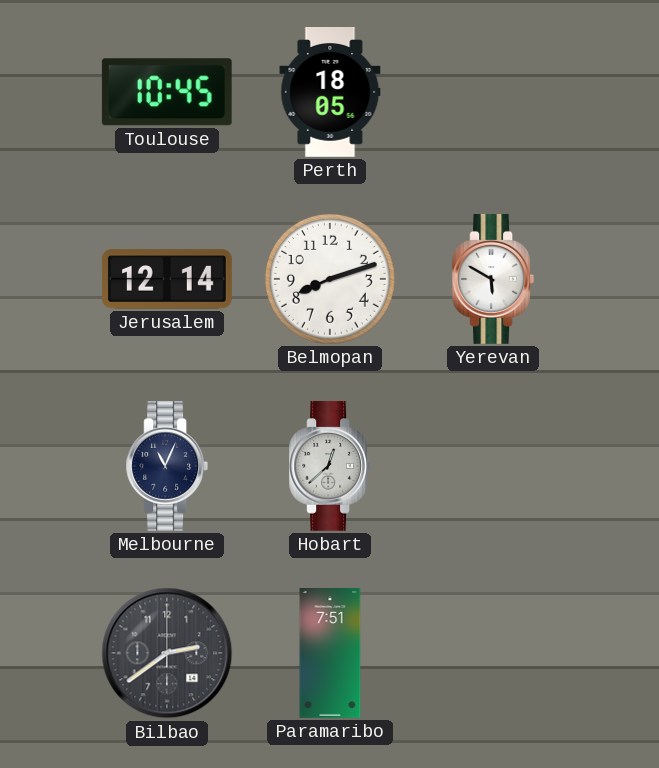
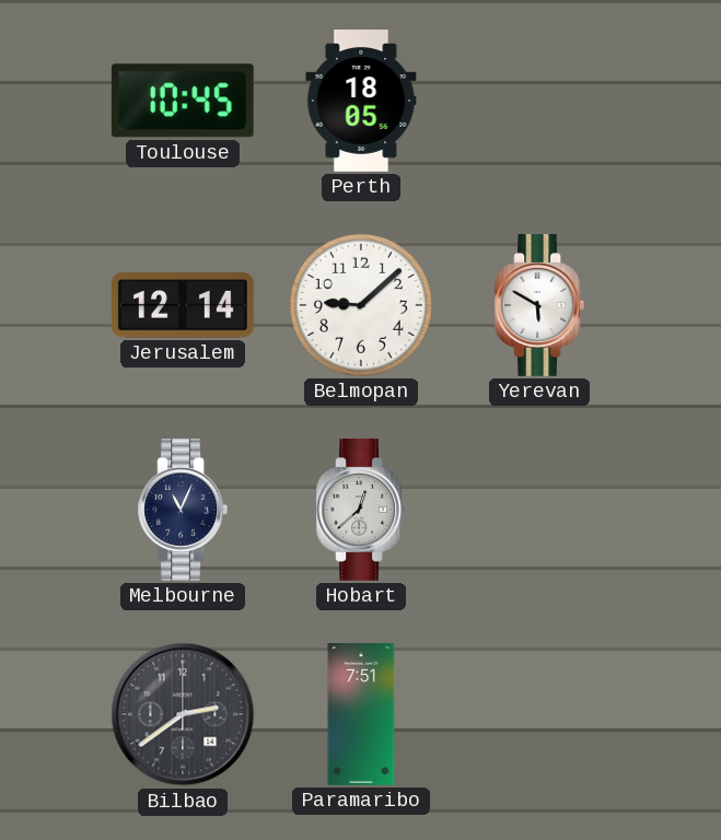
Belmopan: 8:12 -> 9:08
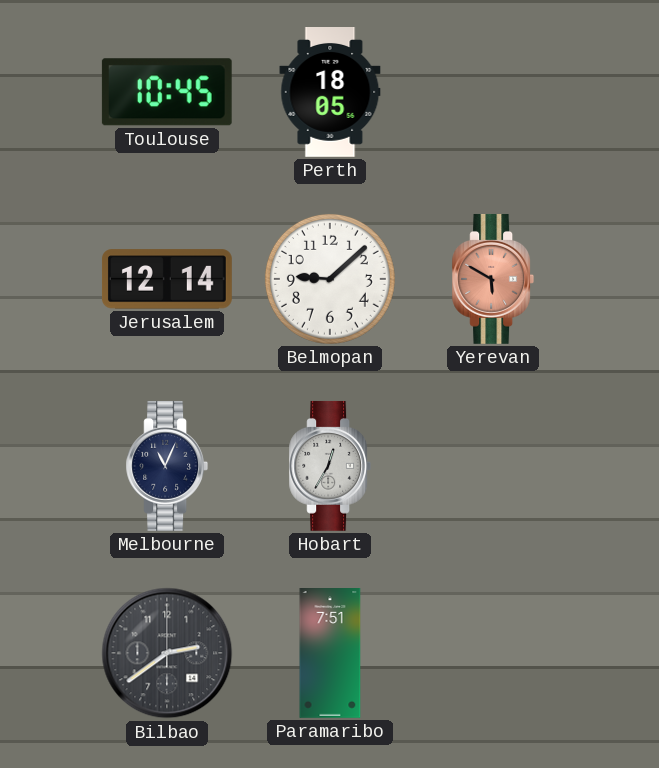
Yerevan dial: white -> salmon
Hobart: 12:38 -> 12:35
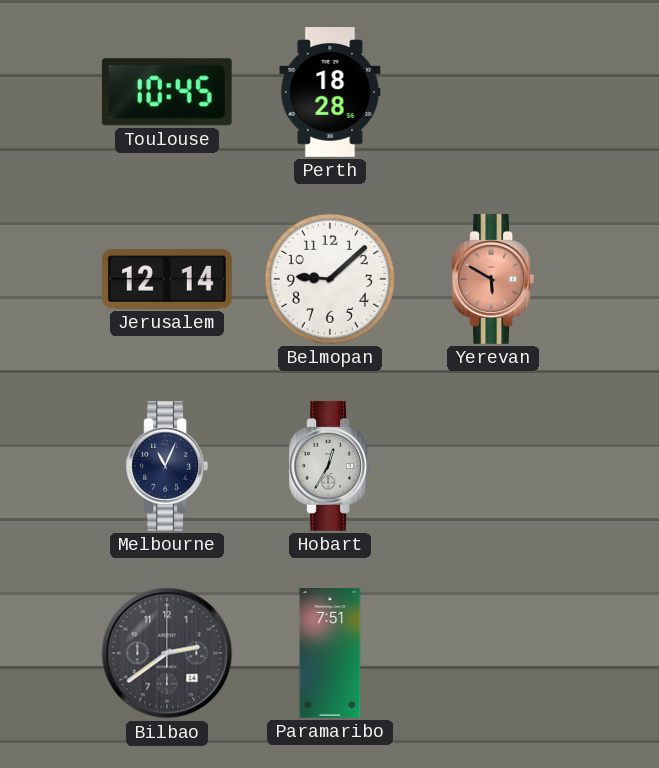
Perth: 18:05 -> 18:28
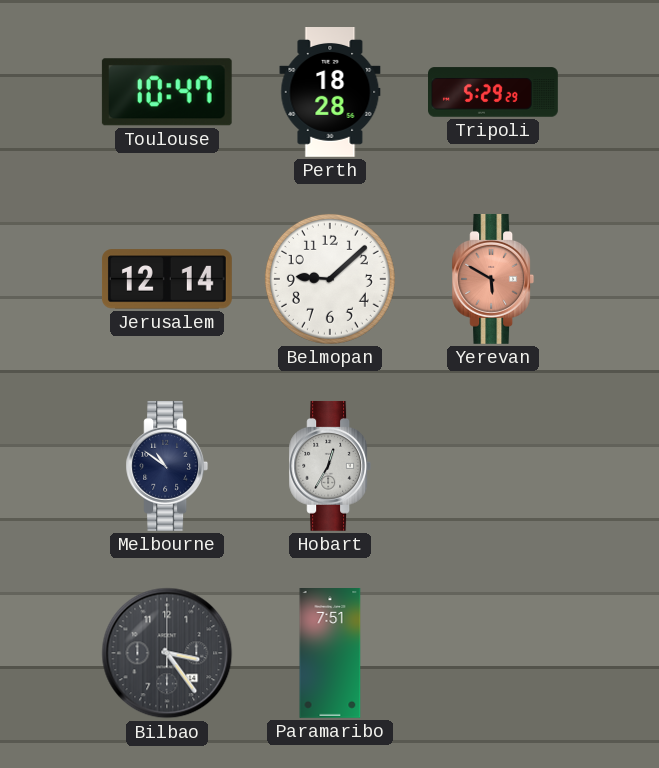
Toulouse: 10:45 -> 10:47
Tripoli: none -> 5:29
Melbourne: 11:04 -> 10:51
Bilbao: 2:39 -> 3:24
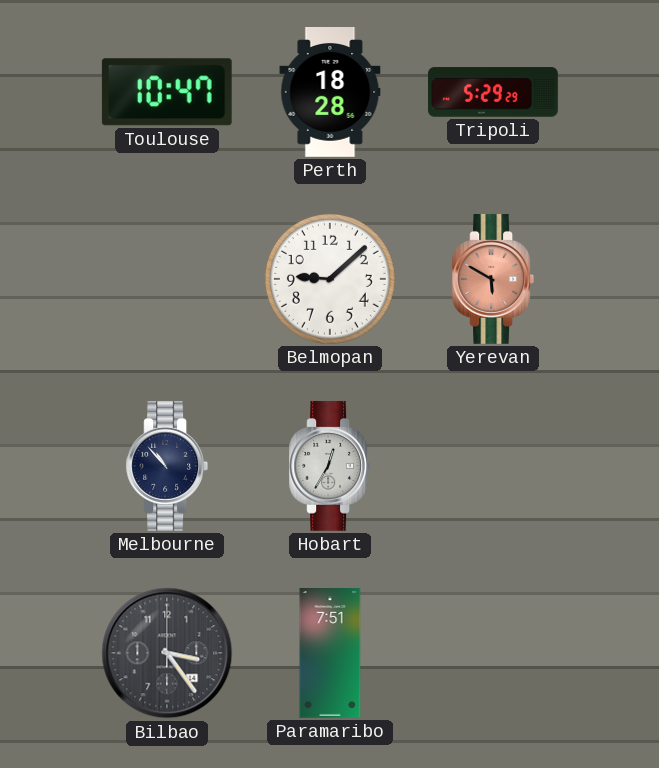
Jerusalem: 12:14 -> none
Melbourne: 10:51 -> 10:53
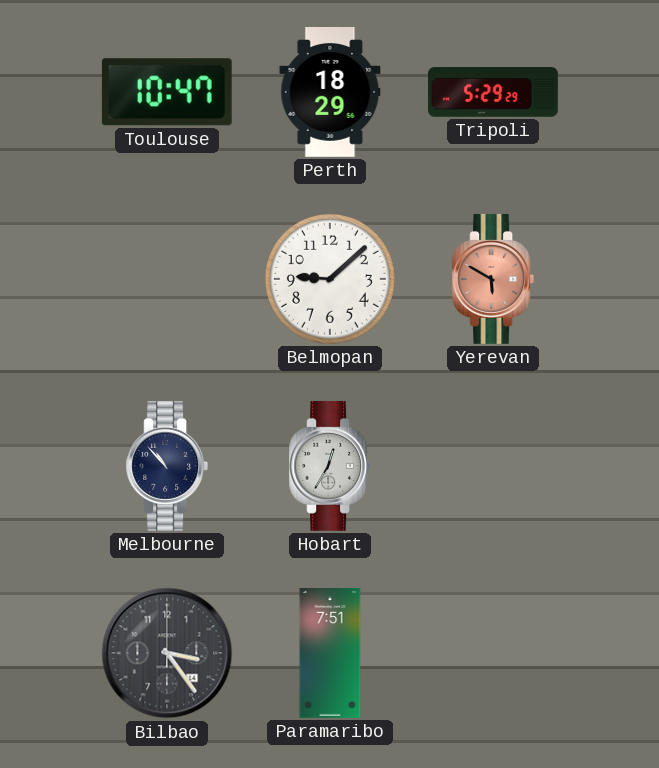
Perth: 18:28 -> 18:29
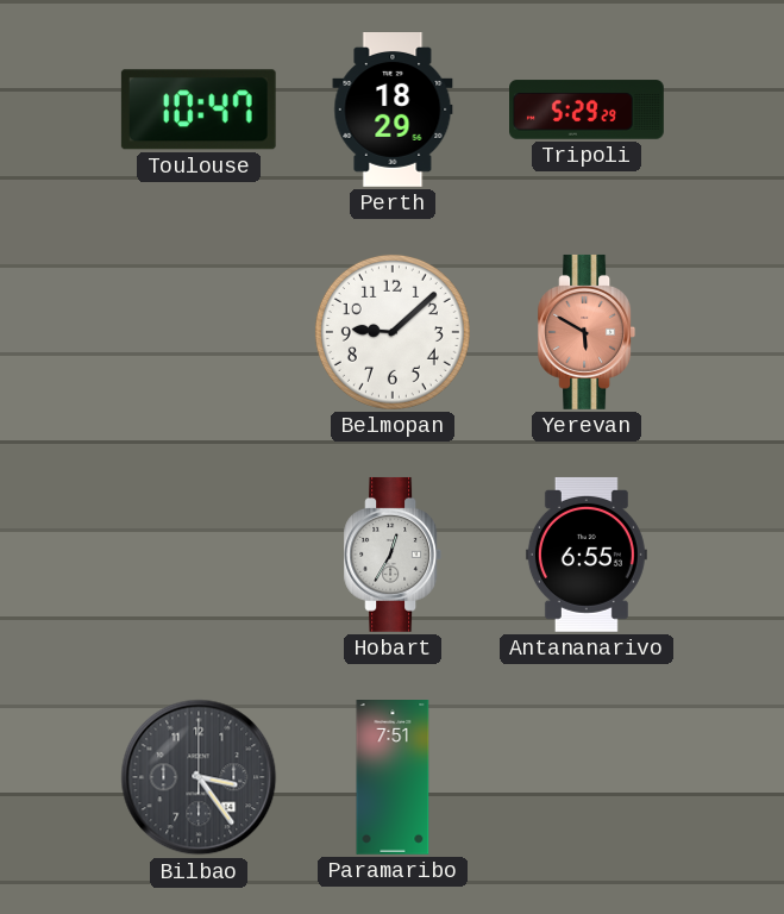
Melbourne: 10:53 -> none
Antananarivo: none -> 6:55
